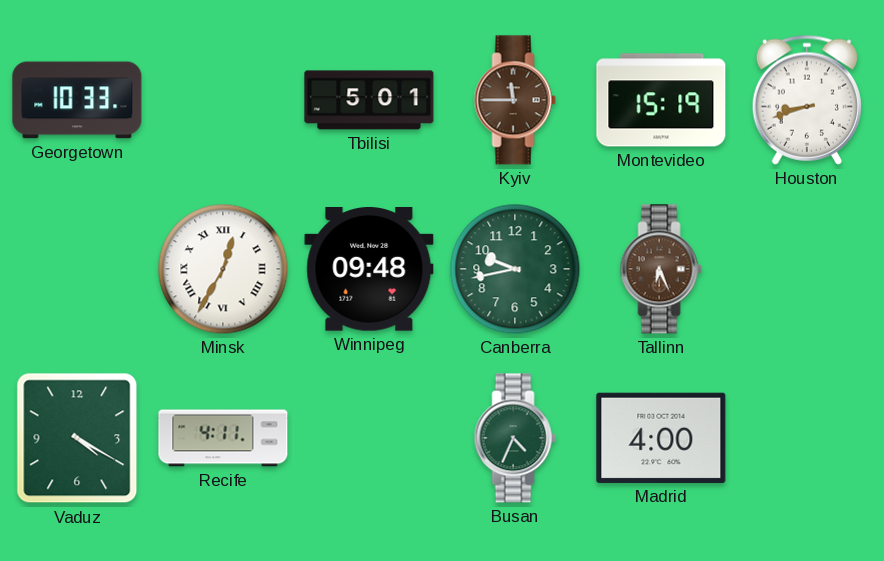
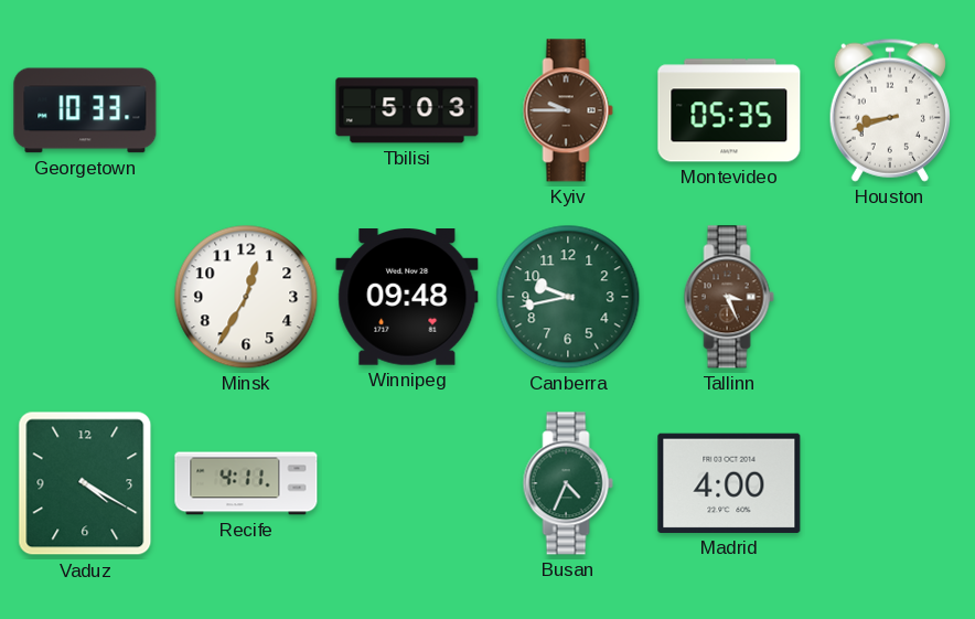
Tbilisi: 5:01 -> 5:03
Kyiv: 11:45 -> 9:45
Montevideo: 15:19 -> 05:35
Minsk numerals: Roman -> Arabic
Tallinn: 6:26 -> 3:26
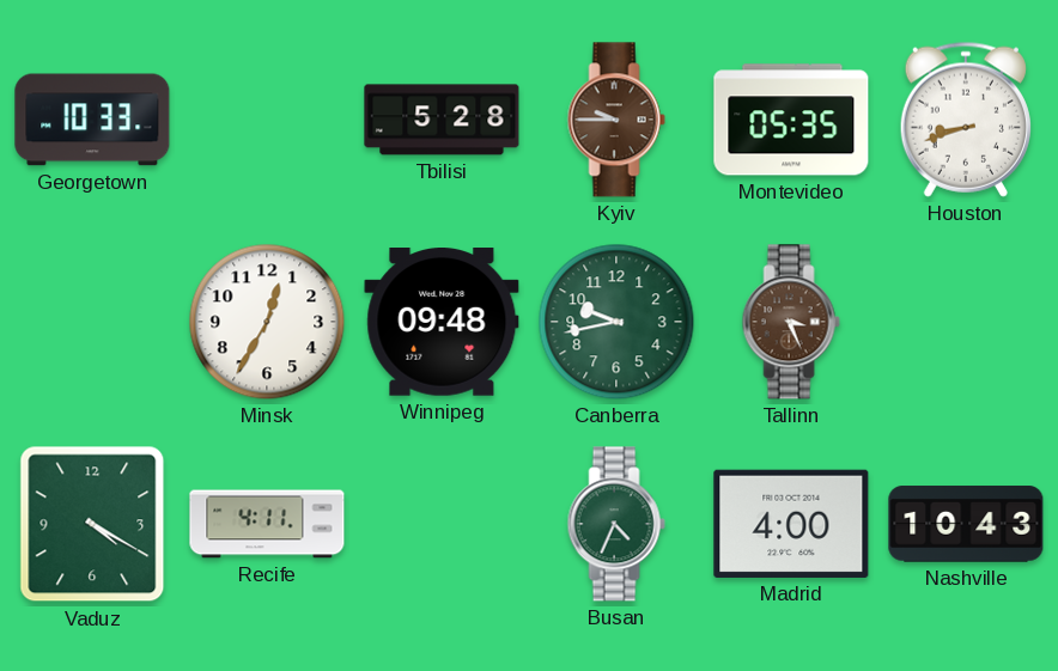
Tbilisi: 5:03 -> 5:28
Nashville: none -> 10:43
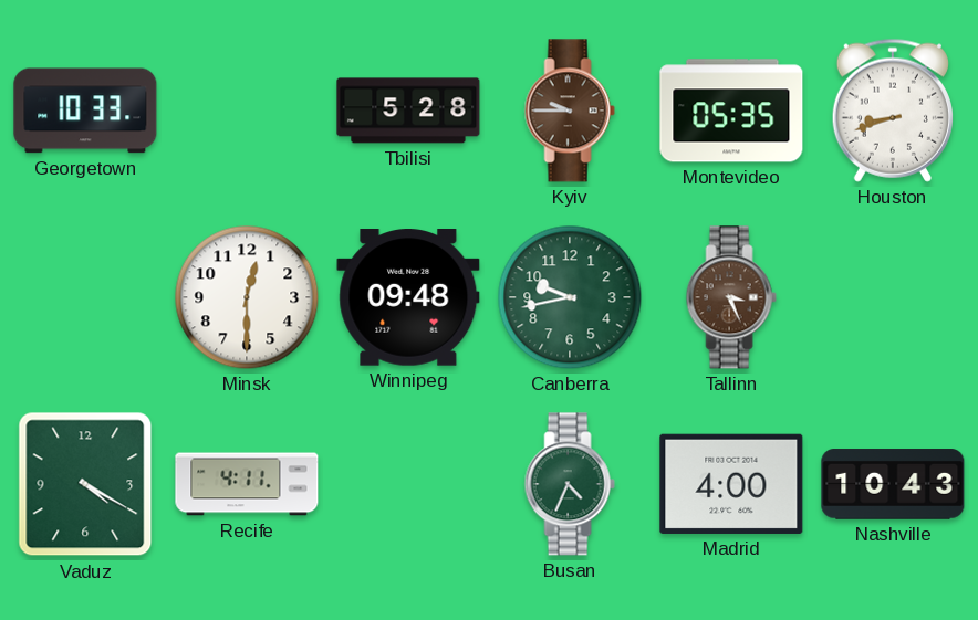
Minsk: 12:35 -> 12:30
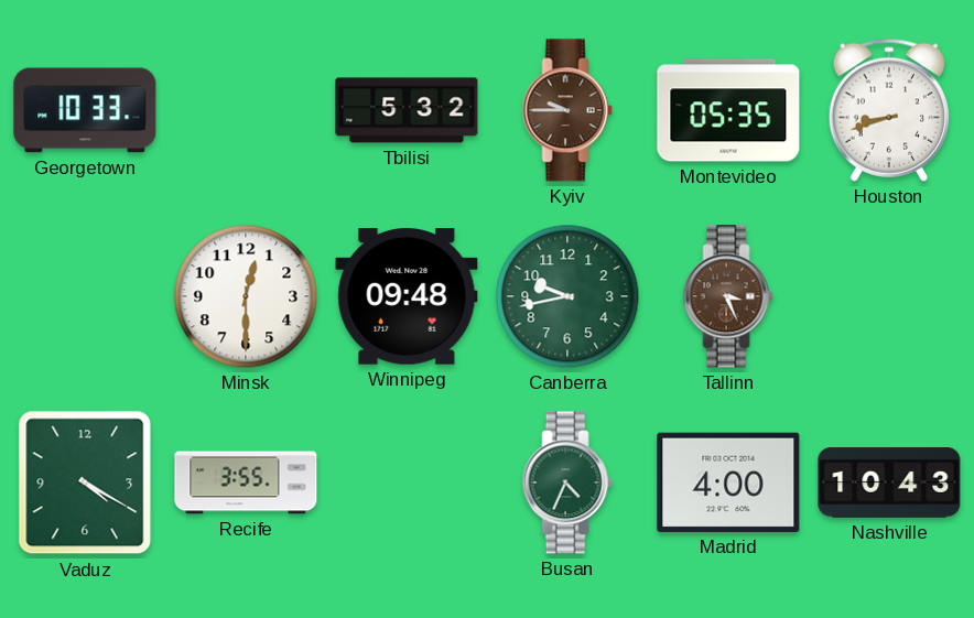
Tbilisi: 5:28 -> 5:32
Recife: 4:11 -> 3:55
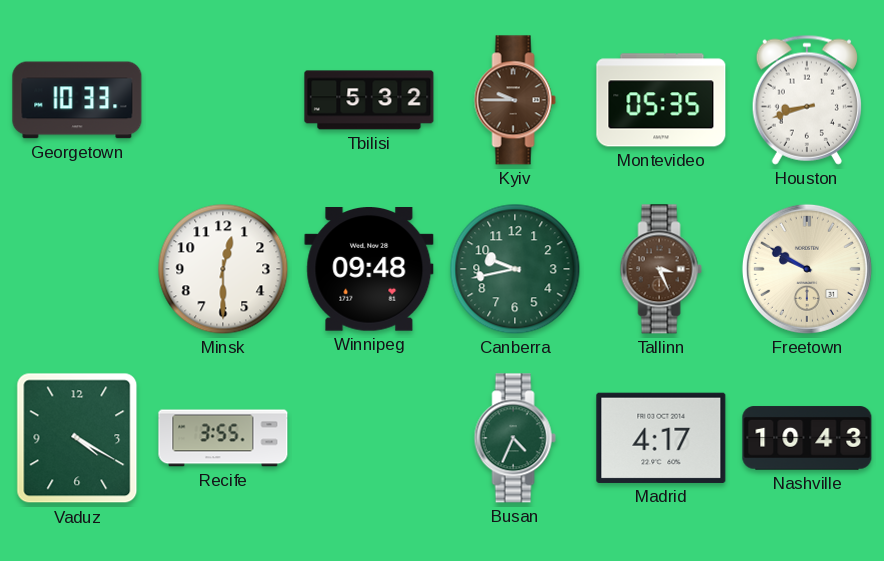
Freetown: none -> 9:50
Madrid: 4:00 -> 4:17
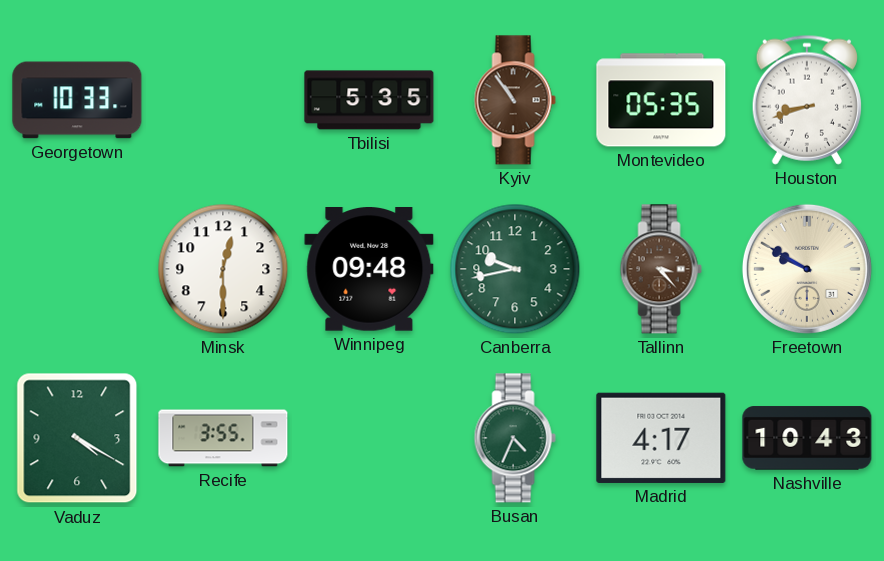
Tbilisi: 5:32 -> 5:35
Kyiv: 9:45 -> 10:54
Tallinn: 3:26 -> 3:23
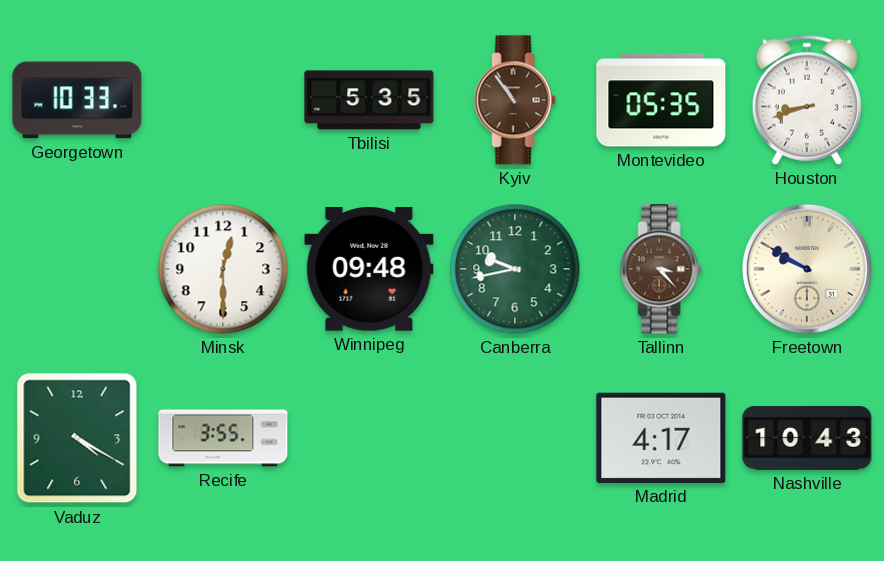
Busan: 4:34 -> none
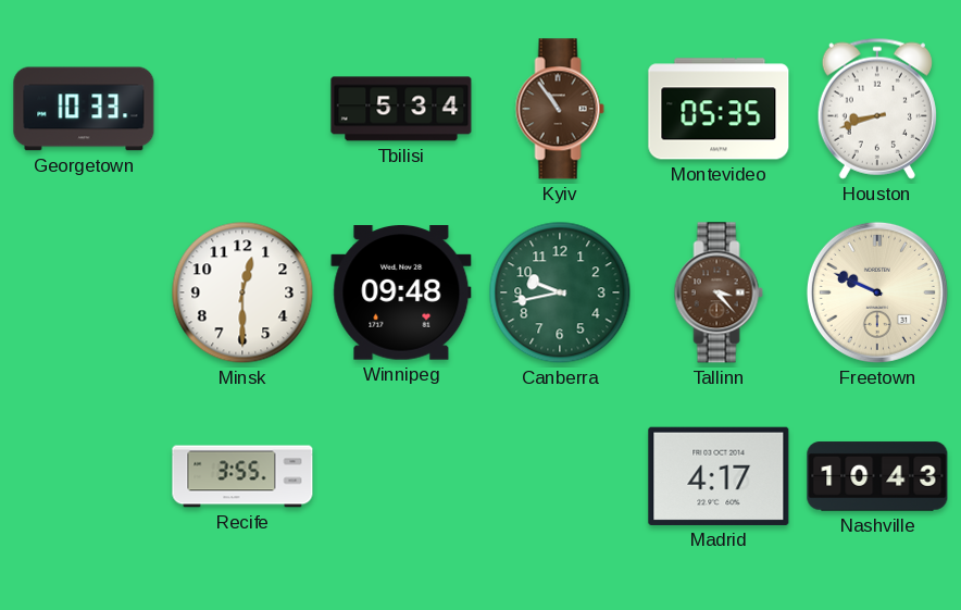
Tbilisi: 5:35 -> 5:34
Freetown: 9:50 -> 9:49
Vaduz: 4:20 -> none
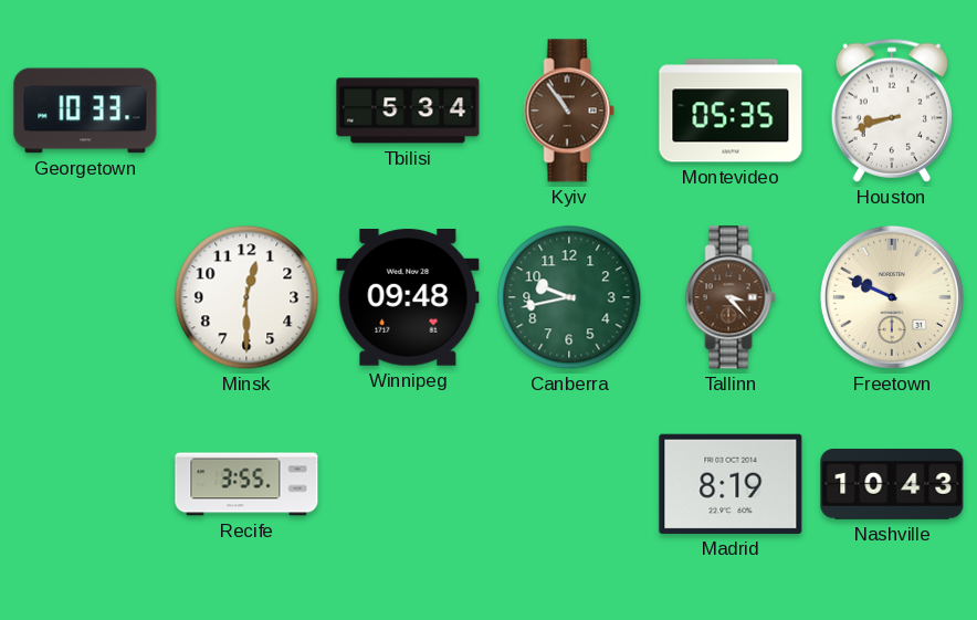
Madrid: 4:17 -> 8:19
